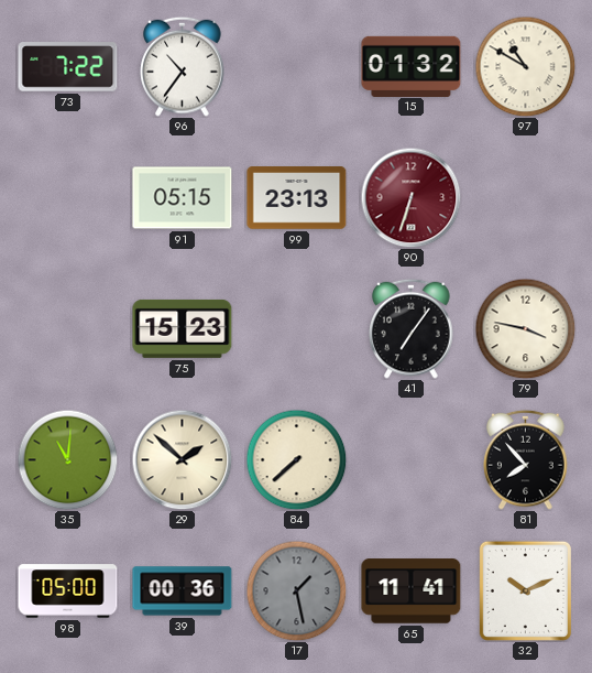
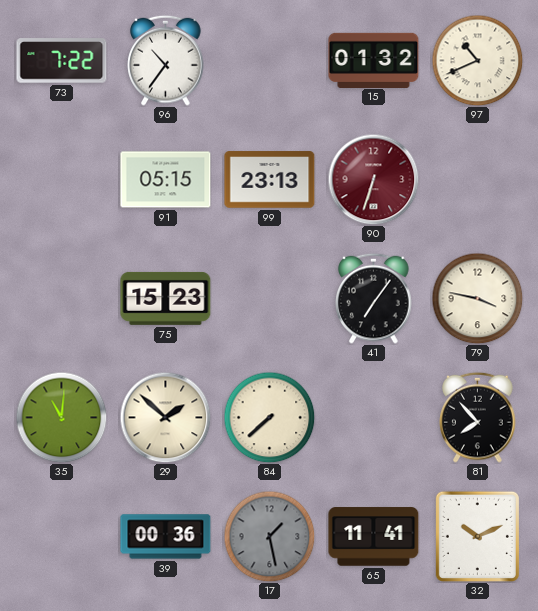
97: 10:50 -> 10:41
98: 05:00 -> none
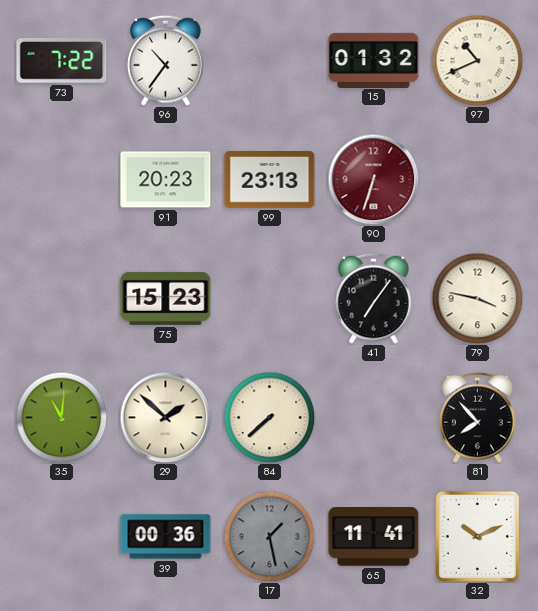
91: 05:15 -> 20:23
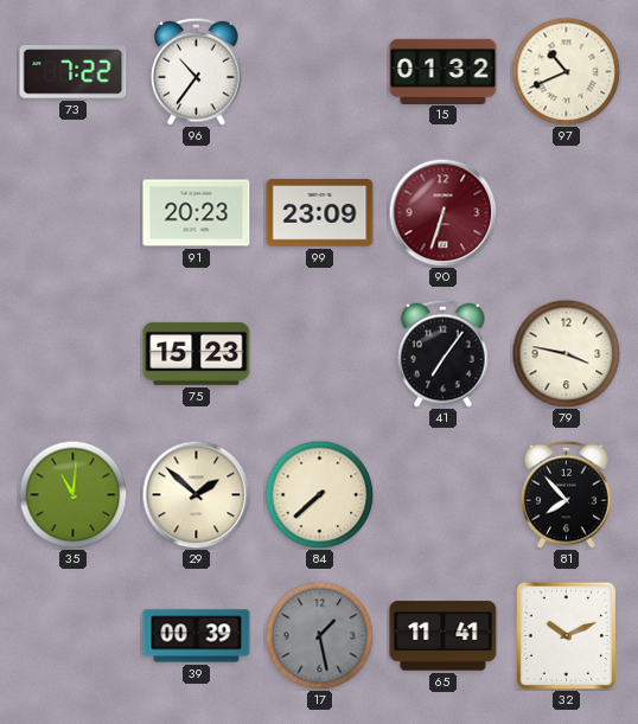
99: 23:13 -> 23:09
39: 00:36 -> 00:39
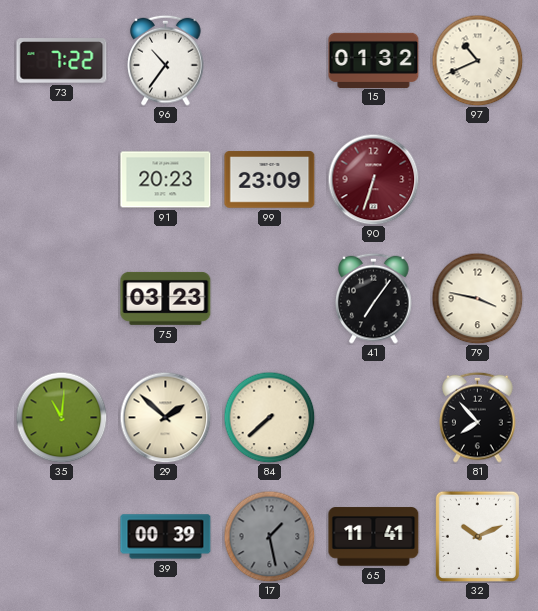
75: 15:23 -> 03:23
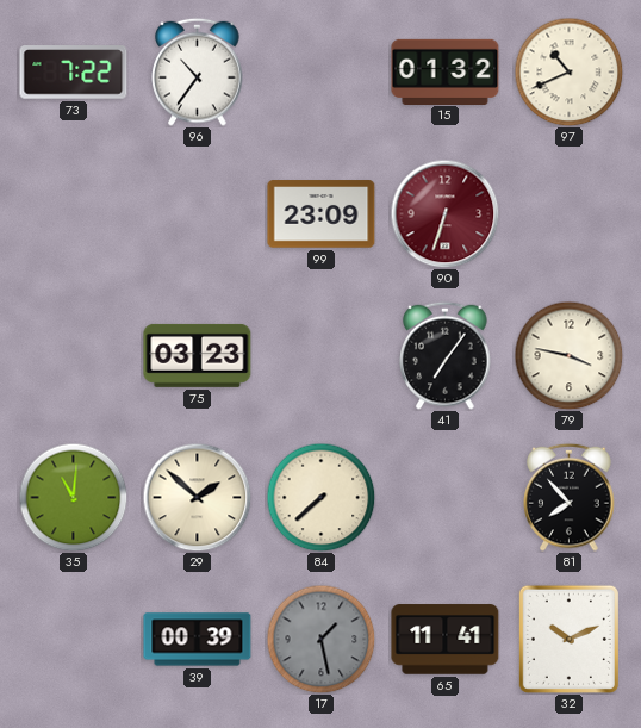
91: 20:23 -> none
